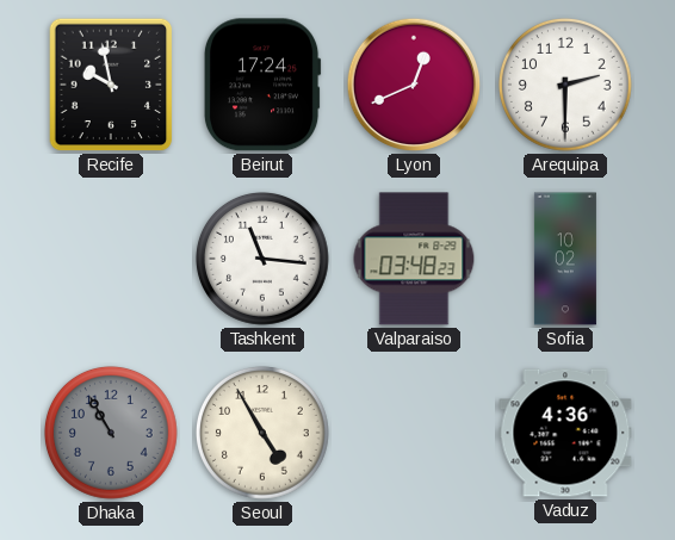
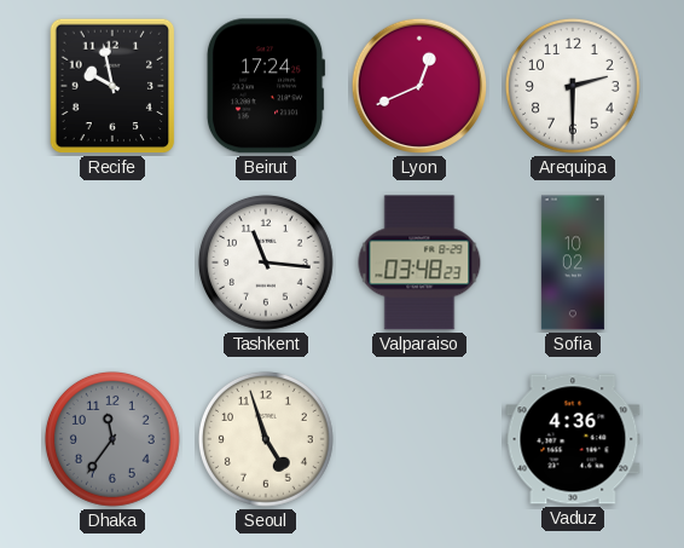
Dhaka: 10:55 -> 11:36
Seoul: 4:55 -> 4:57
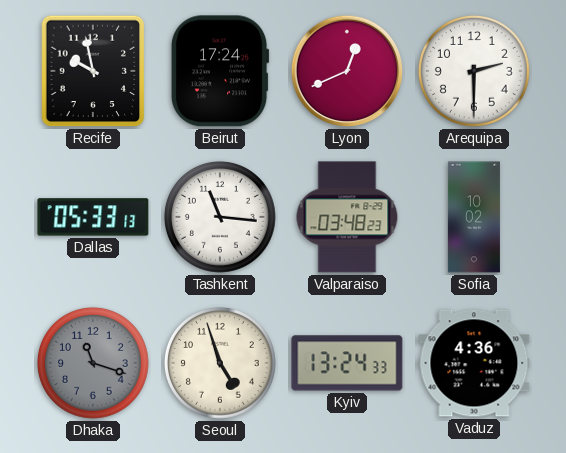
Dallas: none -> 05:33
Dhaka: 11:36 -> 11:18
Kyiv: none -> 13:24
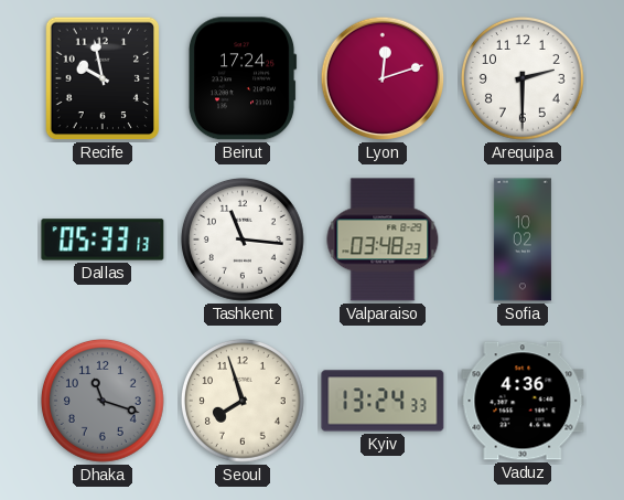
Lyon: 12:41 -> 12:12
Seoul: 4:57 -> 7:57
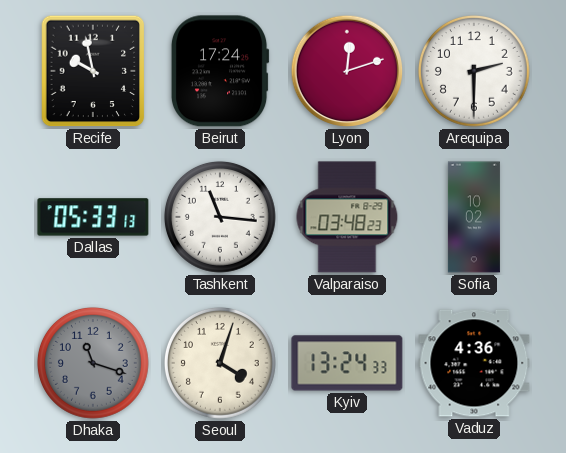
Seoul: 7:57 -> 4:03
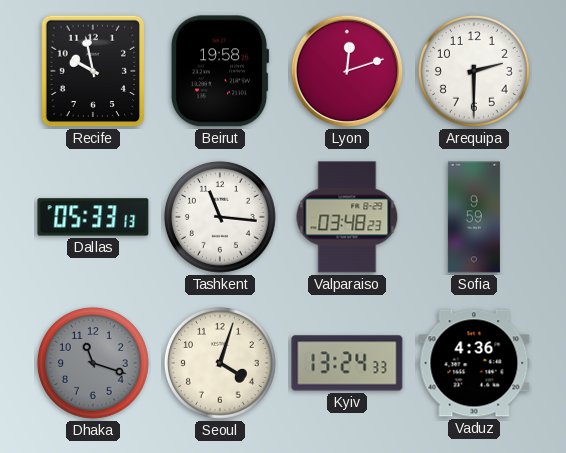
Beirut: 17:24 -> 19:58
Sofia: 10:02 -> 9:59
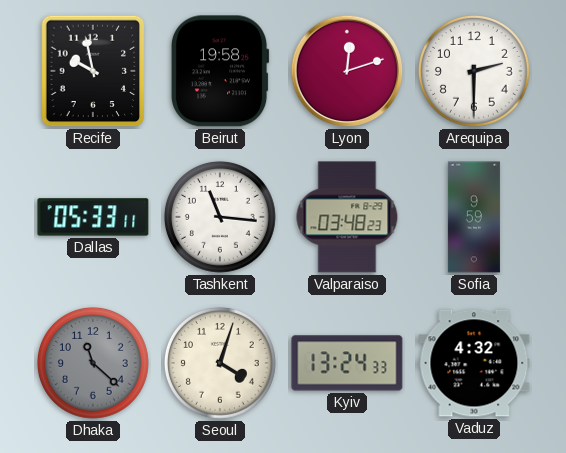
Dallas: 05:33:13 -> 05:33:11
Dhaka: 11:18 -> 11:22
Vaduz: 4:36 -> 4:32
